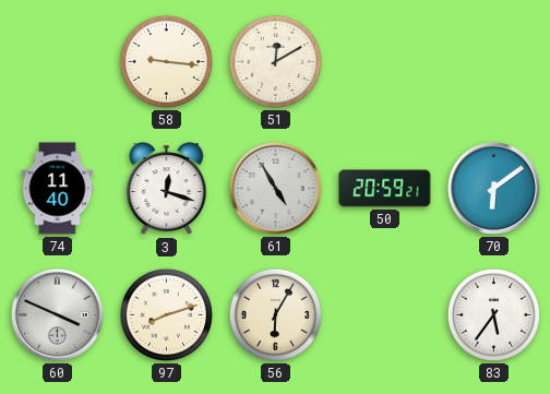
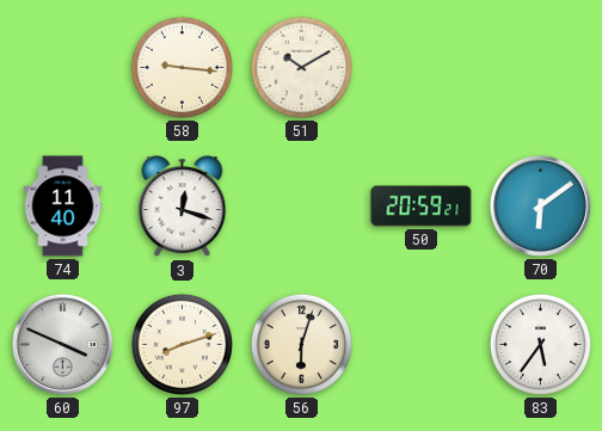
51: 12:10 -> 10:10
61: 4:55 -> none
56: 6:05 -> 6:03
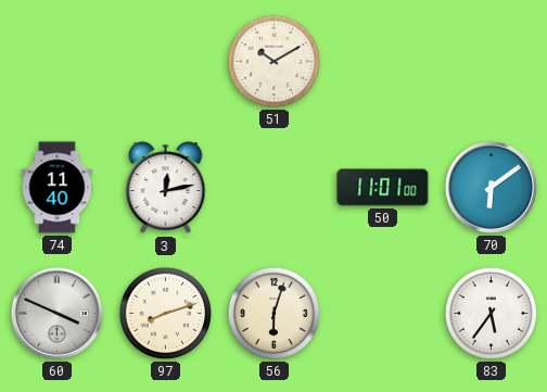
58: 9:16 -> none
3: 12:18 -> 12:13
50: 20:59 -> 11:01
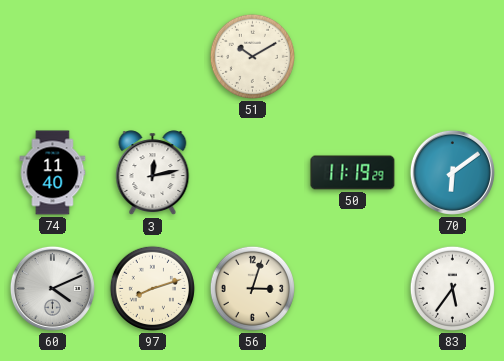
50: 11:01 -> 11:19
60: 3:49 -> 4:11
56: 6:03 -> 3:03
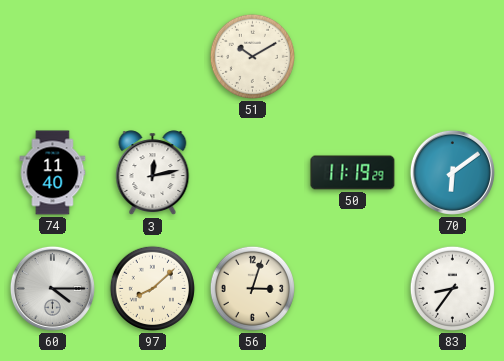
60: 4:11 -> 4:15
97: 8:12 -> 8:08
83: 5:36 -> 8:36
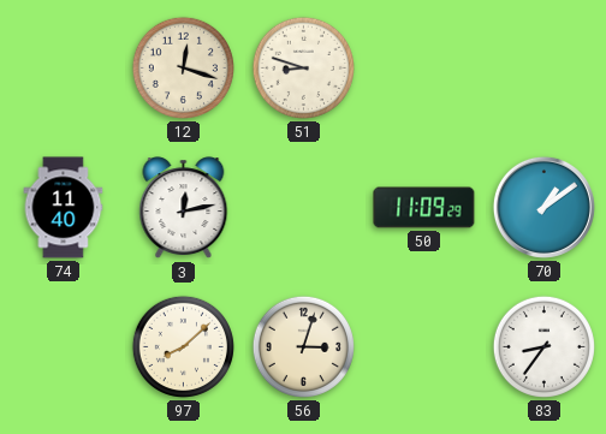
12: none -> 12:18
51: 10:10 -> 8:48
50: 11:19 -> 11:09
70: 6:09 -> 1:09
60: 4:15 -> none
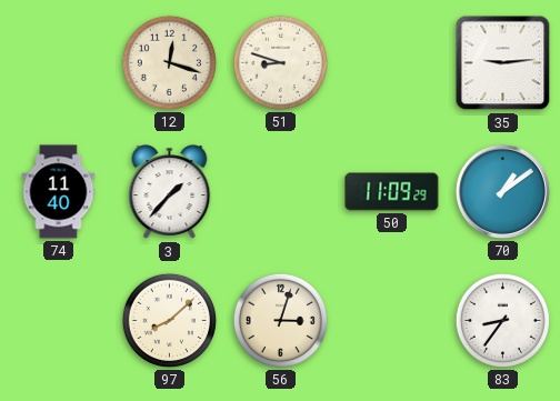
35: none -> 9:14
3: 12:13 -> 1:37
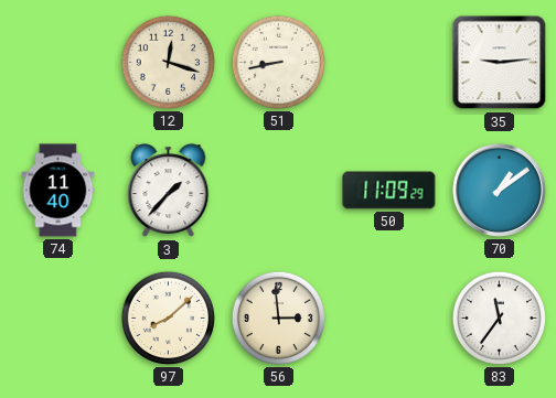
51: 8:48 -> 8:43
56: 3:03 -> 2:59
83: 8:36 -> 11:36
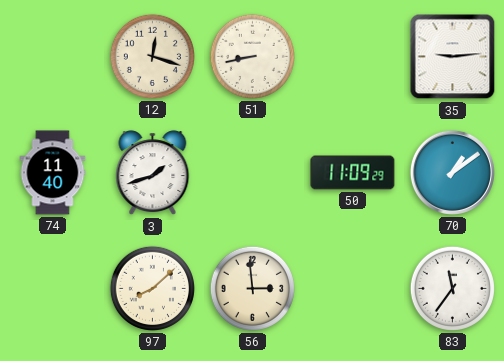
3: 1:37 -> 1:42
